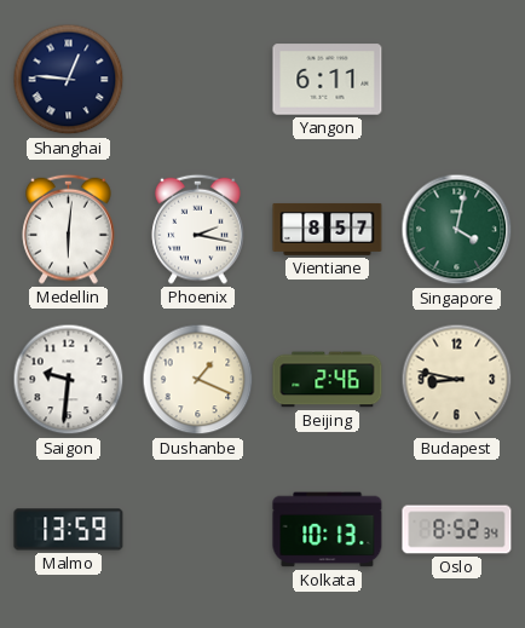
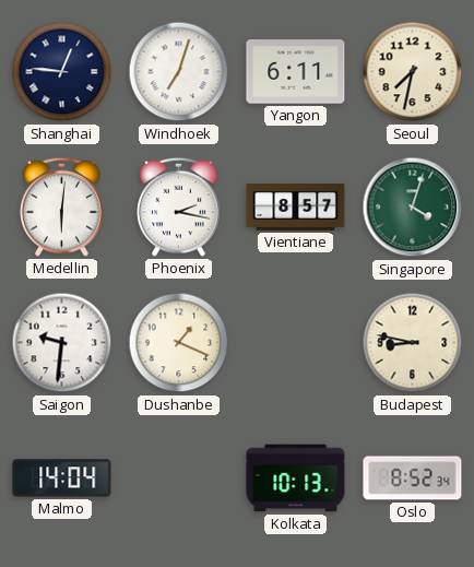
Windhoek: none -> 7:03
Seoul: none -> 7:32
Singapore: 4:02 -> 4:03
Beijing: 2:46 -> none
Malmo: 13:59 -> 14:04
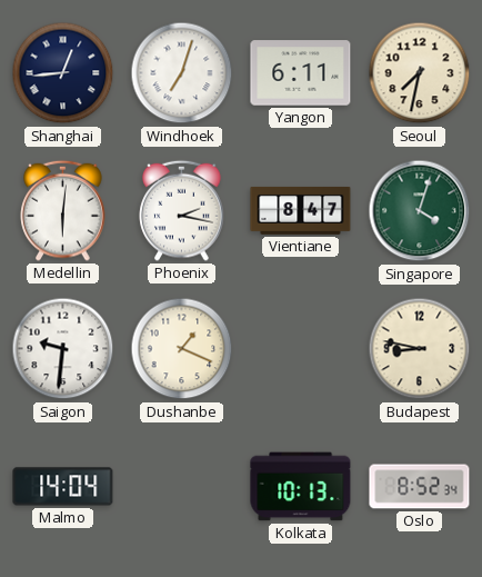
Shanghai: 12:46 -> 12:44
Vientiane: 8:57 -> 8:47
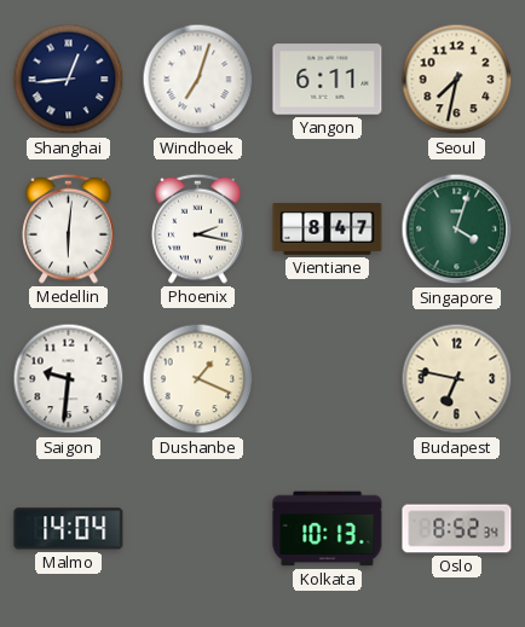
Budapest: 8:47 -> 6:47
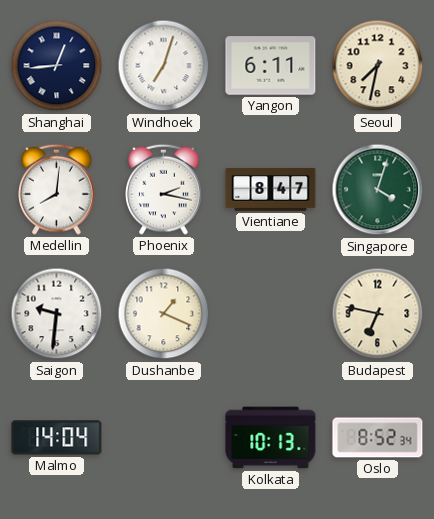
Medellin: 6:01 -> 8:01
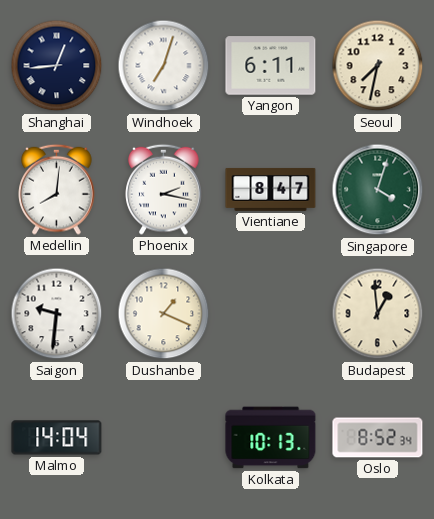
Budapest: 6:47 -> 12:59
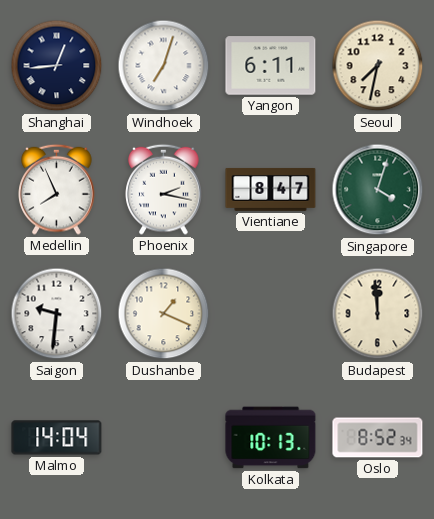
Medellin: 8:01 -> 7:56
Budapest: 12:59 -> 11:59
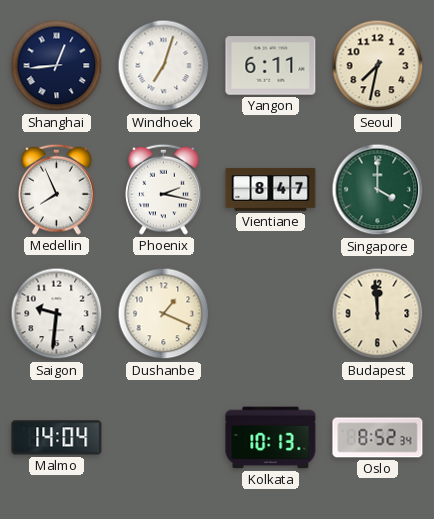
Singapore: 4:03 -> 4:00
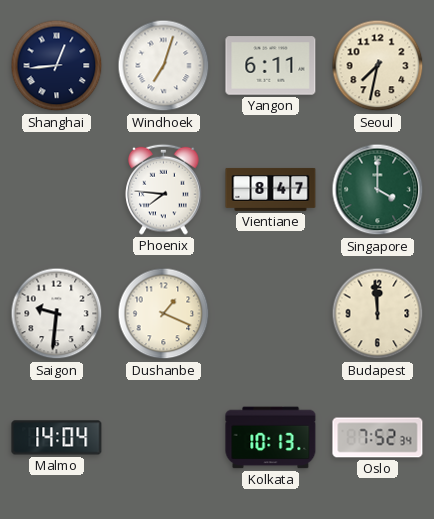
Medellin: 7:56 -> none
Phoenix: 2:17 -> 7:46
Oslo: 8:52 -> 7:52
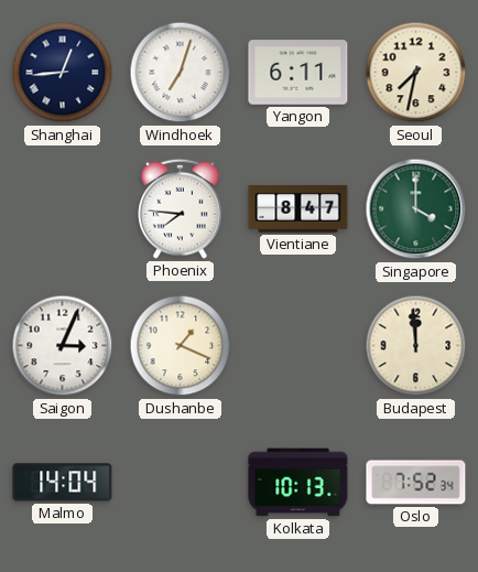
Saigon: 9:31 -> 3:04
